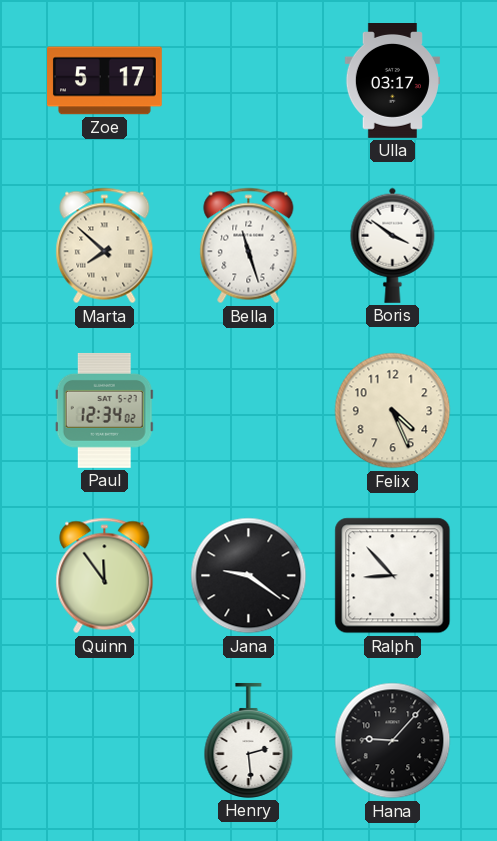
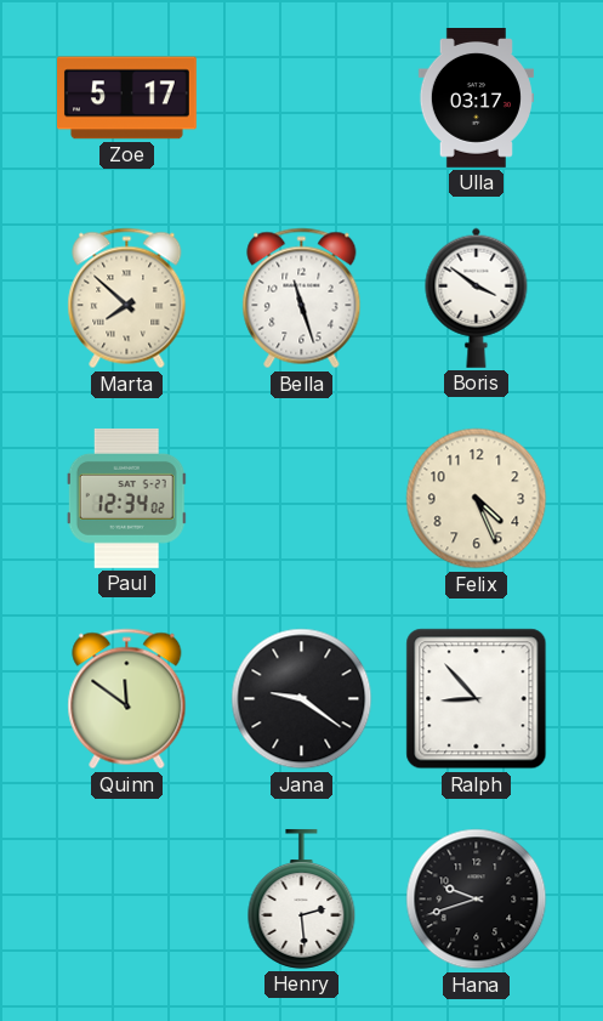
Quinn: 11:54 -> 11:51
Hana: 9:07 -> 9:42
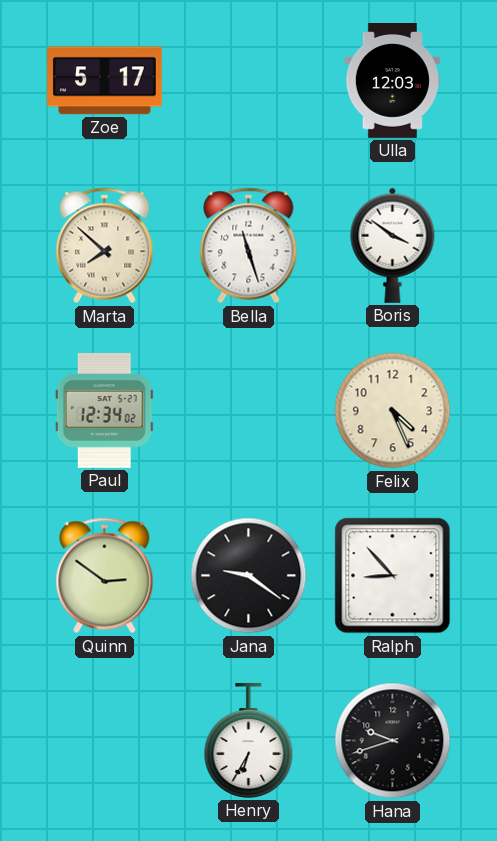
Ulla: 03:17 -> 12:03
Quinn: 11:51 -> 2:51
Henry: 2:29 -> 6:35
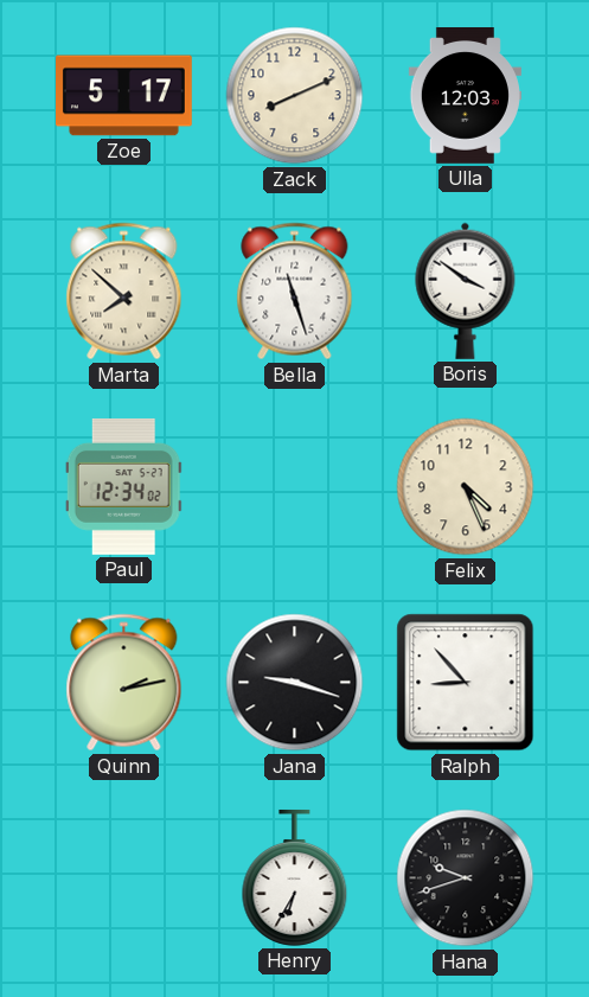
Zack: none -> 8:11
Quinn: 2:51 -> 2:13
Jana: 9:21 -> 9:18
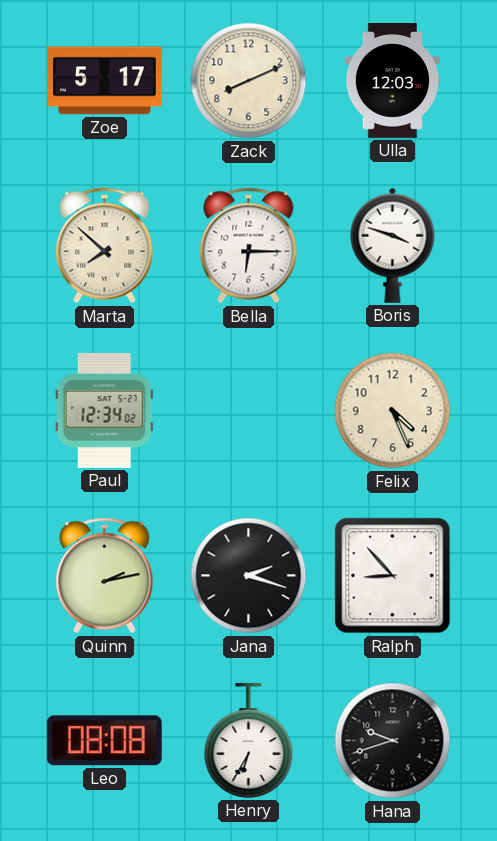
Bella: 11:27 -> 6:15
Boris: 3:51 -> 3:48
Jana: 9:18 -> 2:18
Leo: none -> 08:08
